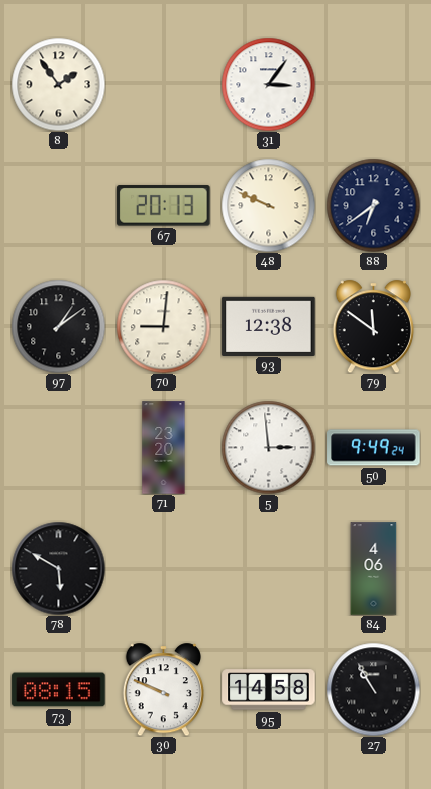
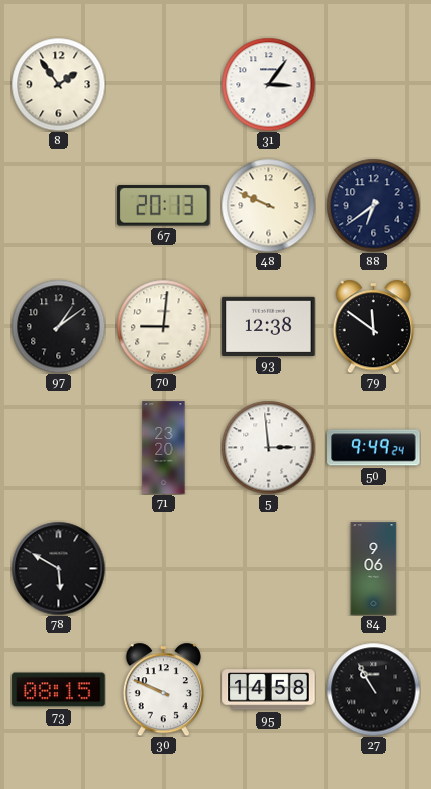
84: 4:06 -> 9:06
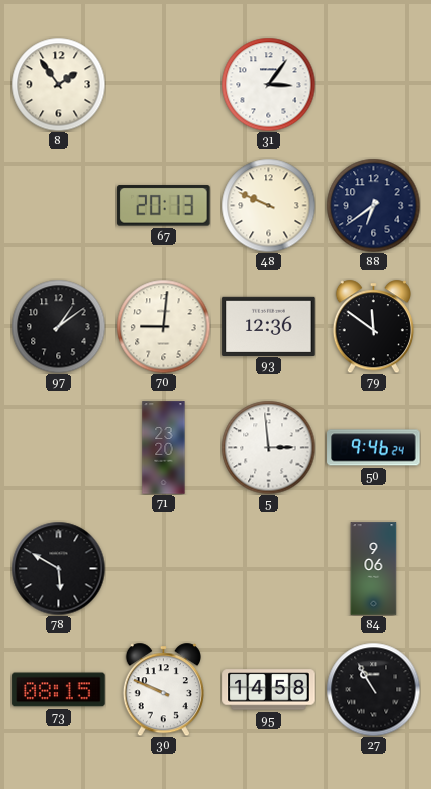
93: 12:38 -> 12:36
50: 9:49 -> 9:46
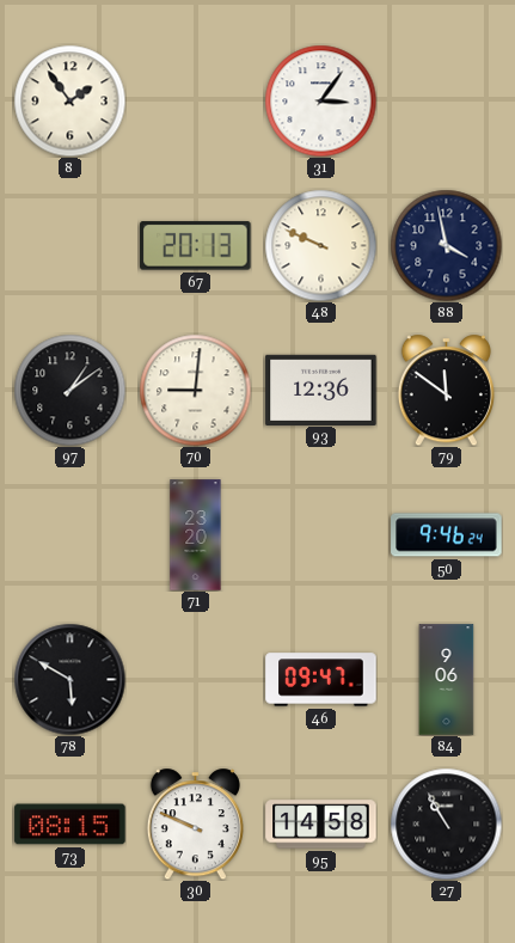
88: 6:39 -> 3:58
5: 2:59 -> none
46: none -> 09:47
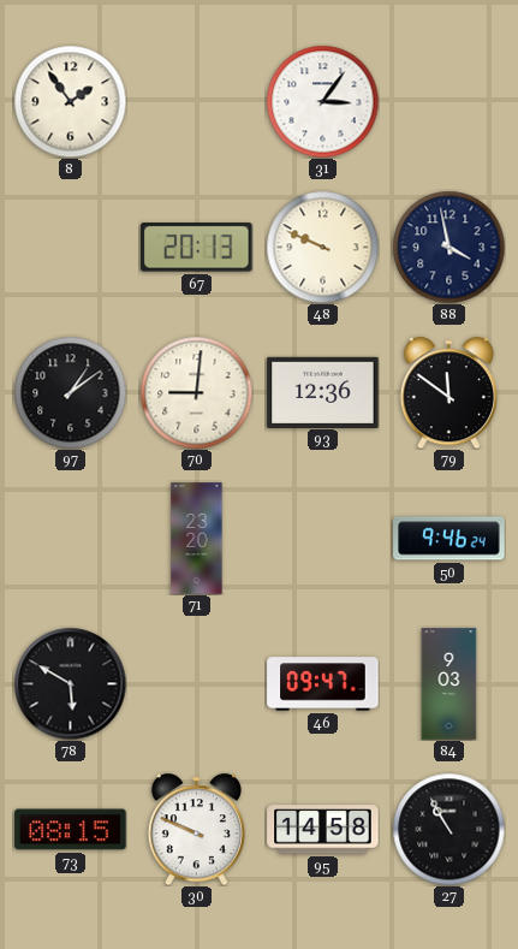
84: 9:06 -> 9:03
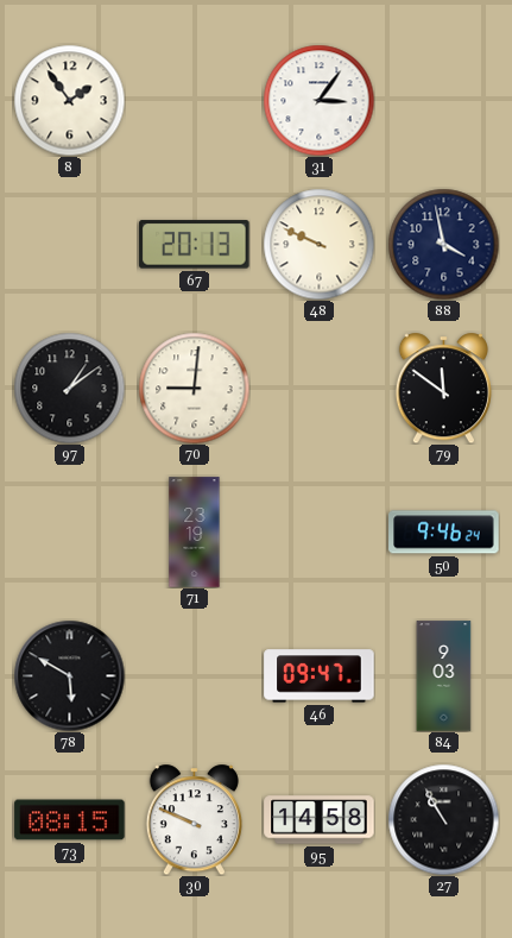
93: 12:36 -> none
71: 23:20 -> 23:19
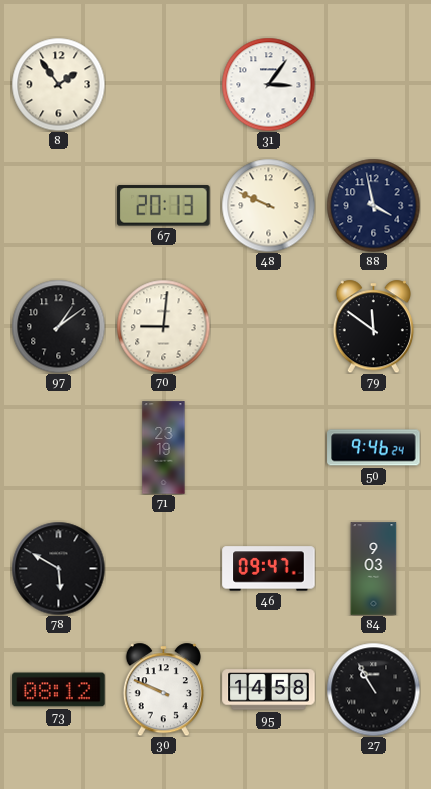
73: 08:15 -> 08:12
